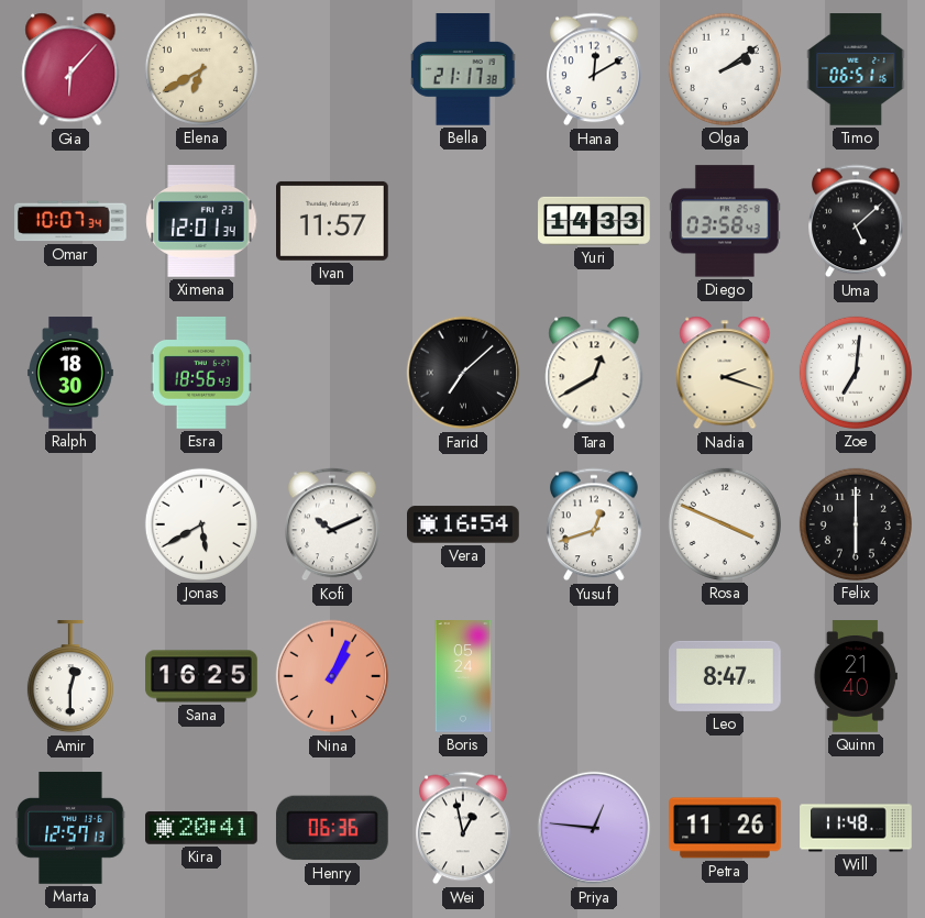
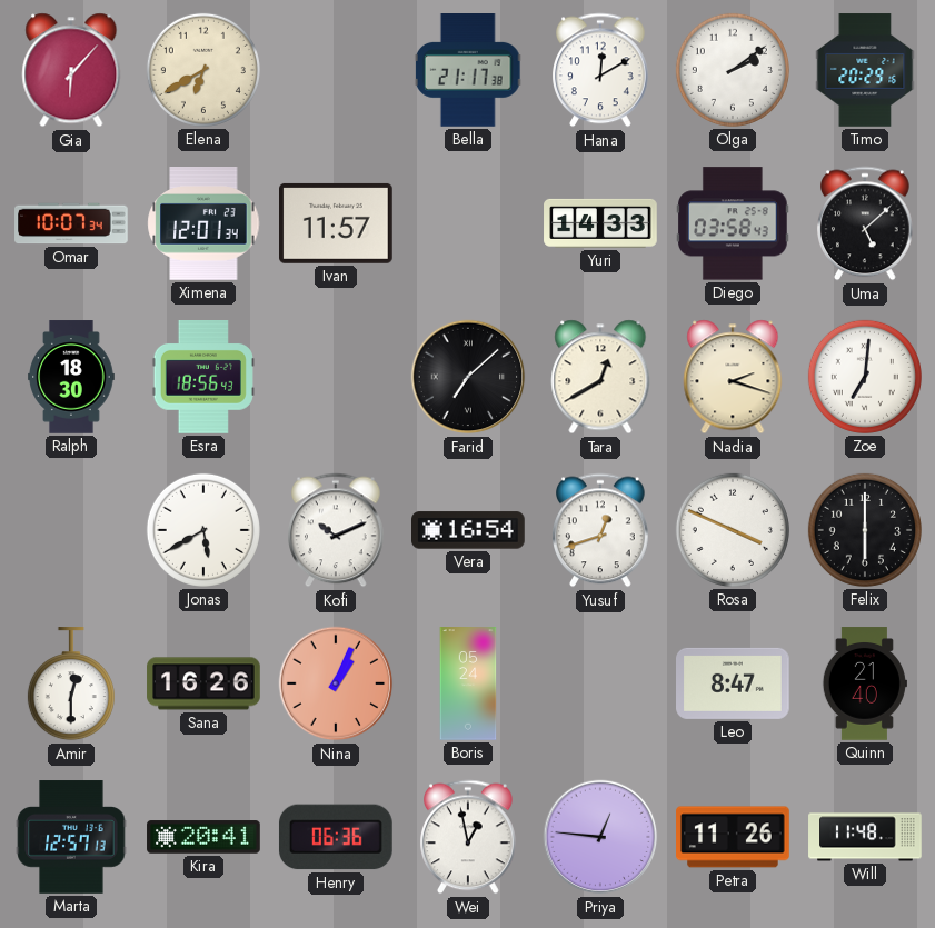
Timo: 06:51 -> 20:29
Sana: 16:25 -> 16:26
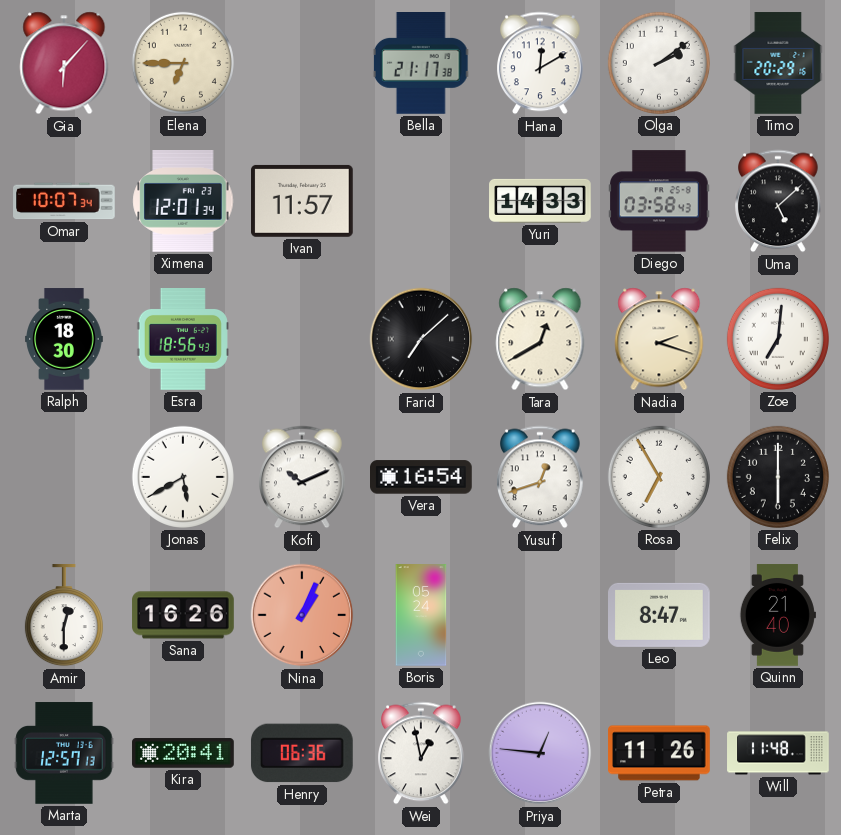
Elena: 6:40 -> 6:45
Rosa: 3:49 -> 6:55
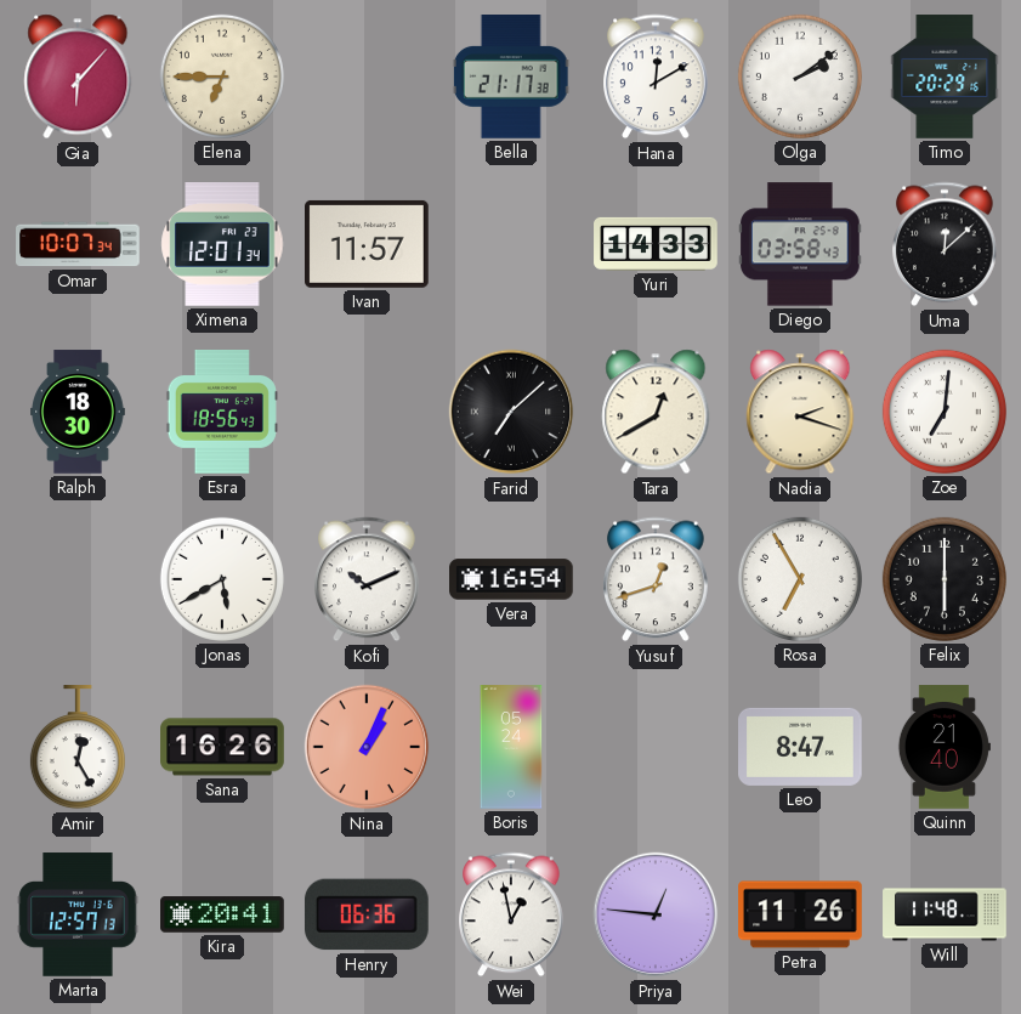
Uma: 5:08 -> 12:08
Amir: 12:30 -> 12:25
